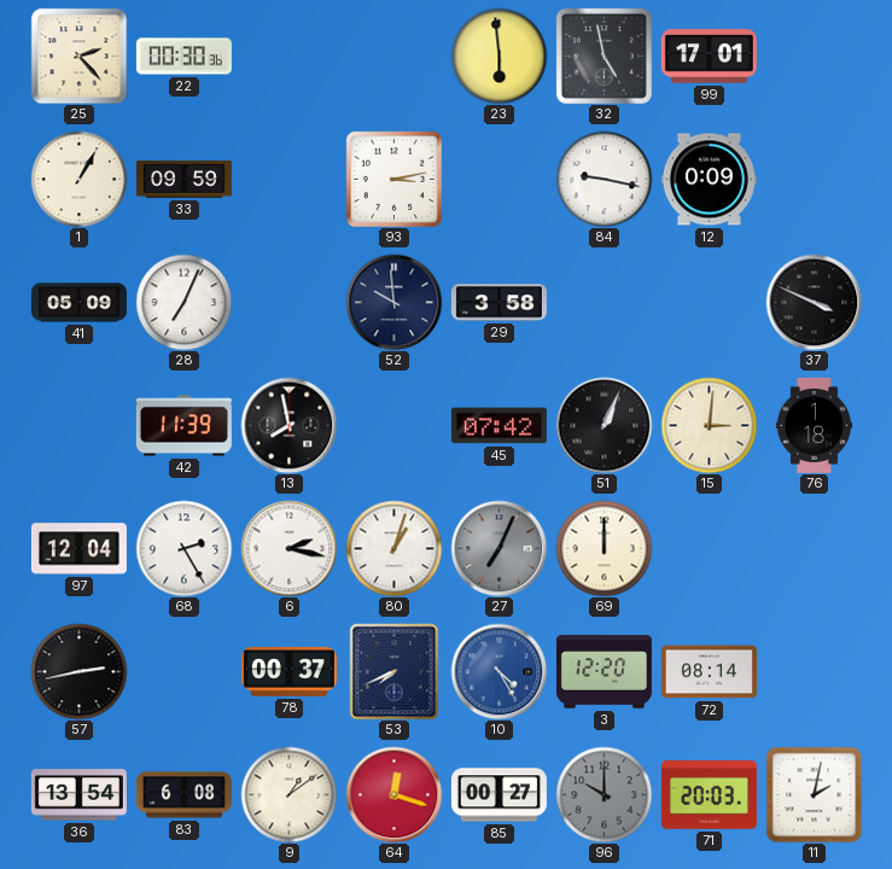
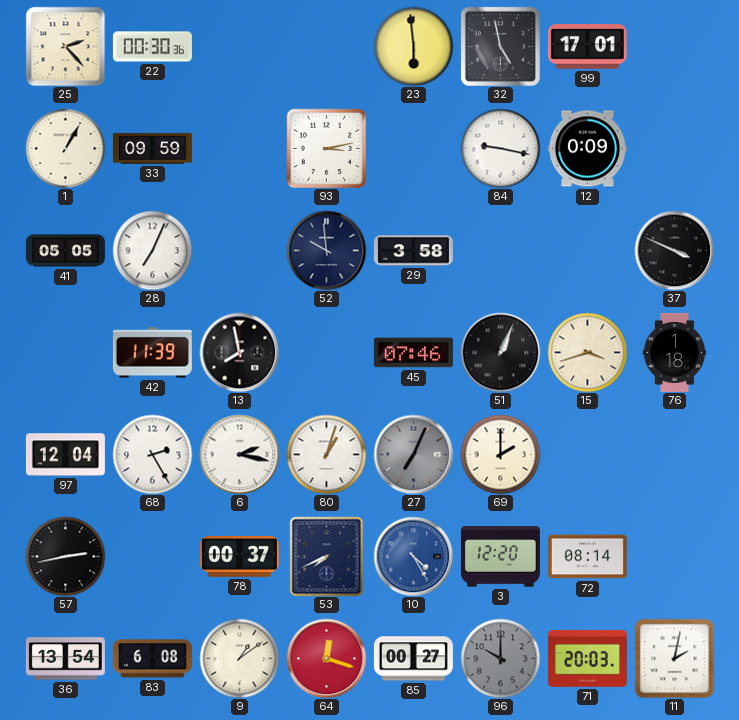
41: 05:09 -> 05:05
45: 07:42 -> 07:46
15: 3:01 -> 3:42
69: 12:00 -> 2:00
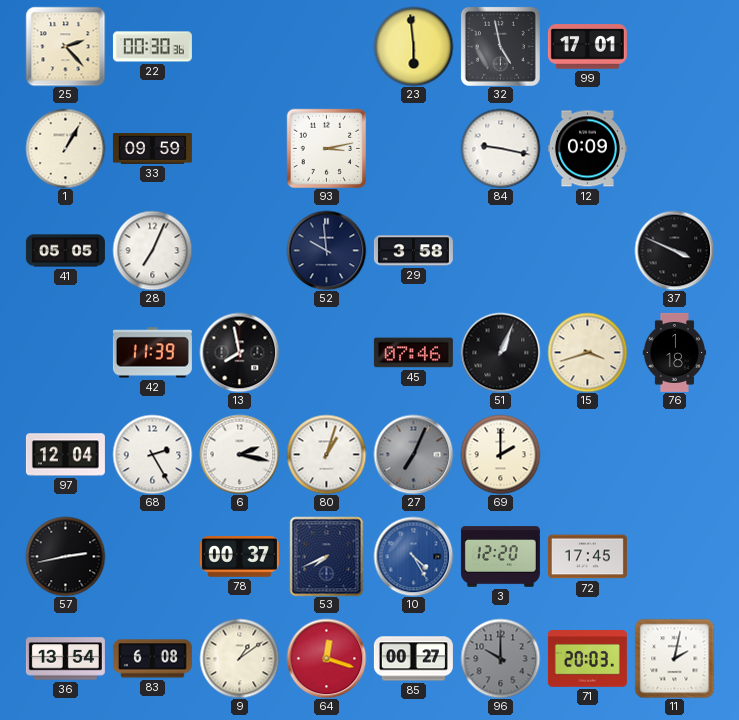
72: 08:14 -> 17:45
